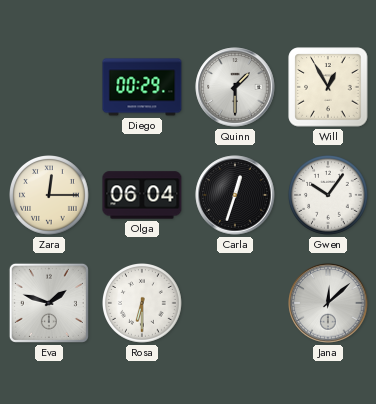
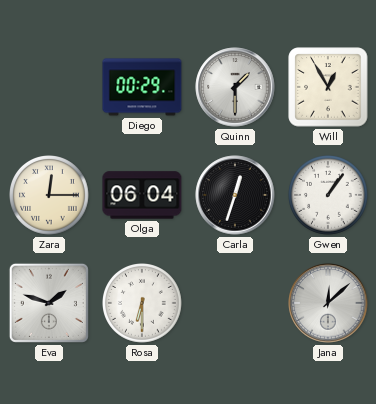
Gwen: 10:06 -> 1:06
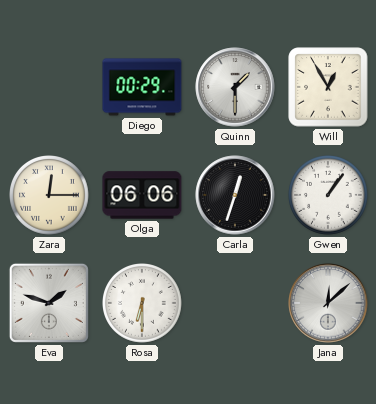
Olga: 06:04 -> 06:06
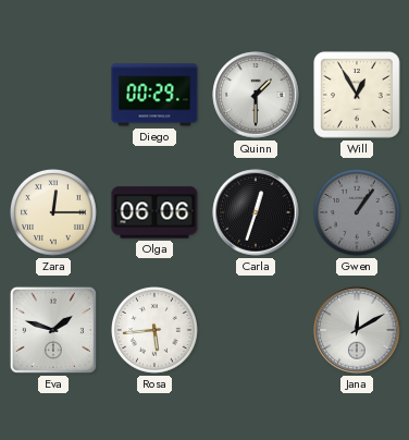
Gwen dial: white -> grey
Rosa: 6:30 -> 5:44
Jana: 12:08 -> 12:10
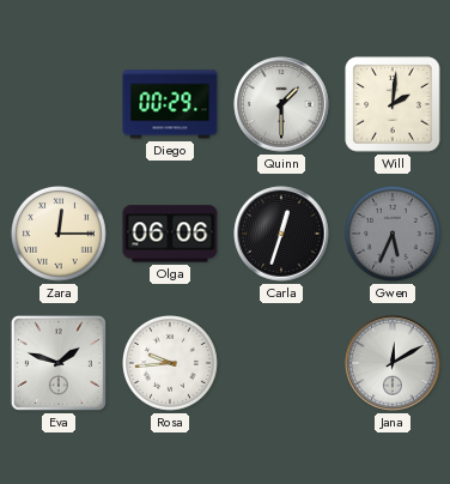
Will: 12:55 -> 2:01
Gwen: 1:06 -> 5:34
Rosa: 5:44 -> 9:44
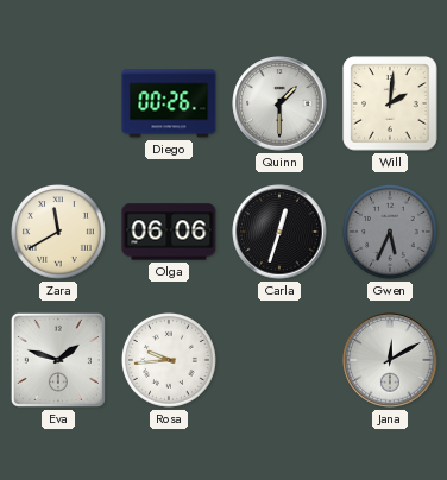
Diego: 00:29 -> 00:26
Zara: 12:15 -> 11:40
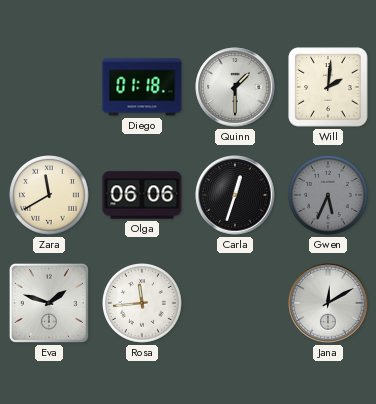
Diego: 00:26 -> 01:18
Rosa: 9:44 -> 11:44
